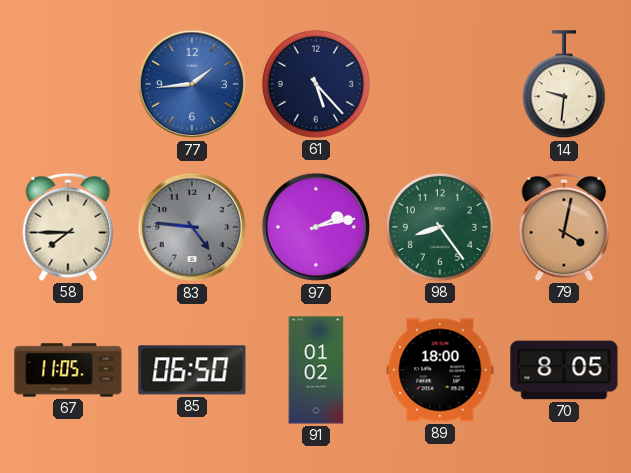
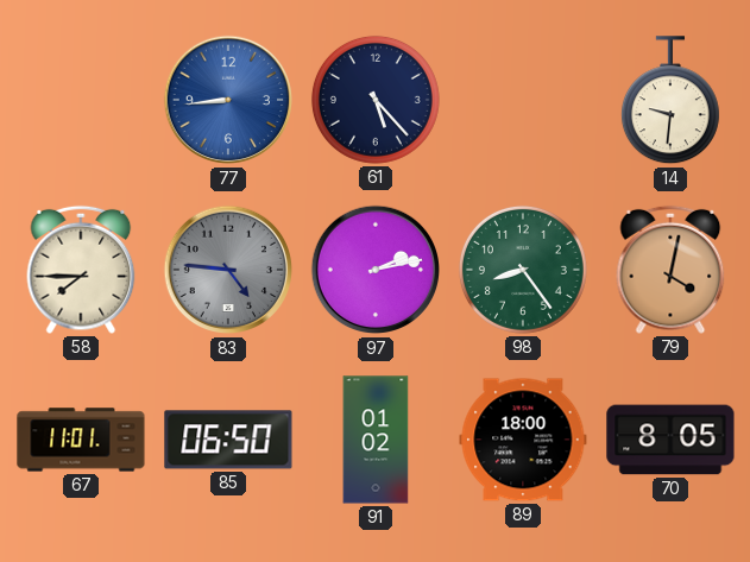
77: 1:44 -> 8:44
67: 11:05 -> 11:01
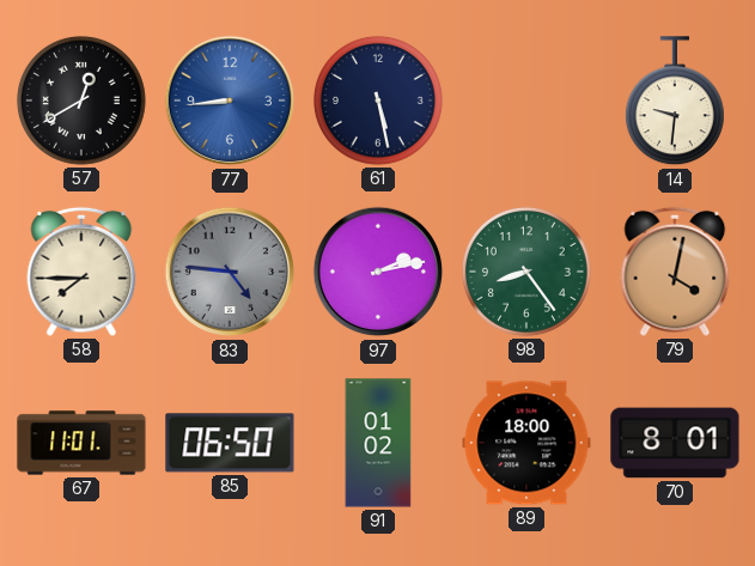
57: none -> 12:40
61: 5:23 -> 5:28
70: 8:05 -> 8:01
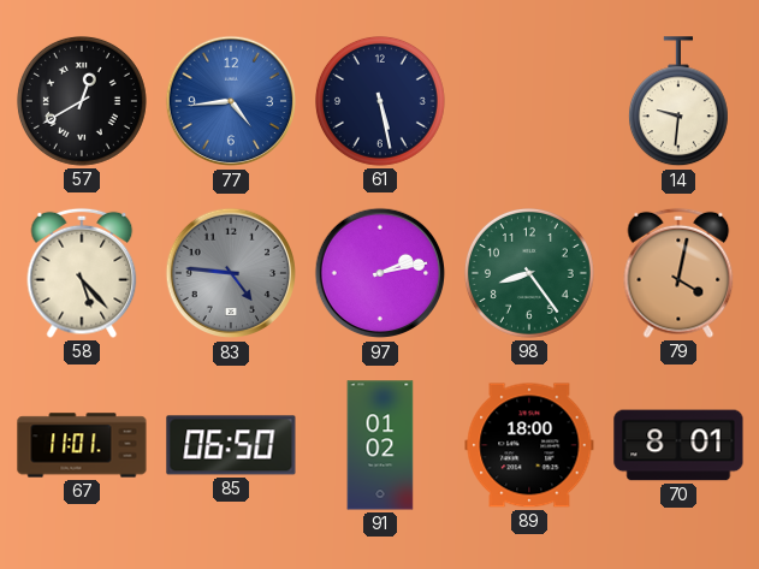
77: 8:44 -> 4:44
58: 7:45 -> 5:23
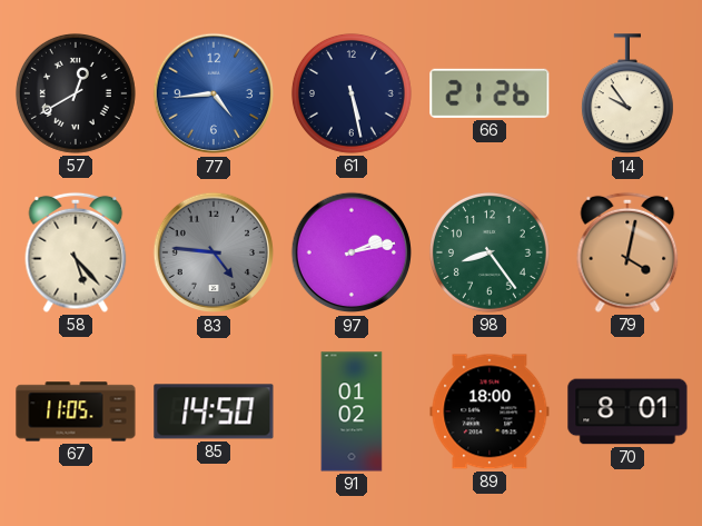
66: none -> 21:26
14: 9:31 -> 9:54
67: 11:01 -> 11:05
85: 06:50 -> 14:50
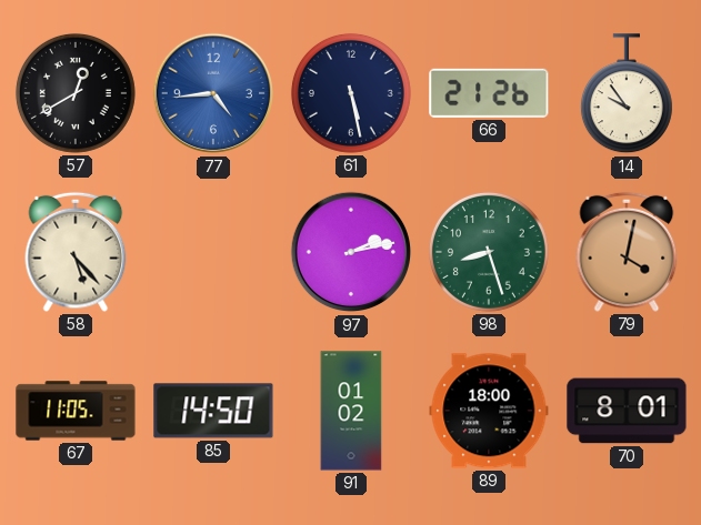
83: 4:46 -> none
98: 8:24 -> 8:27
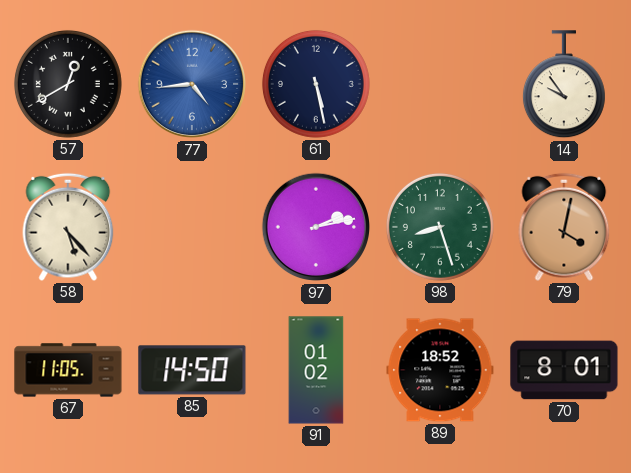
66: 21:26 -> none
89: 18:00 -> 18:52
